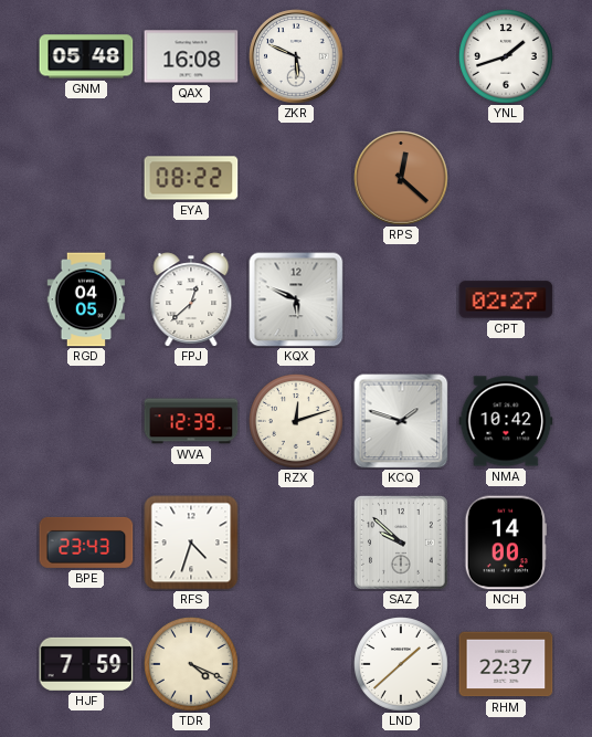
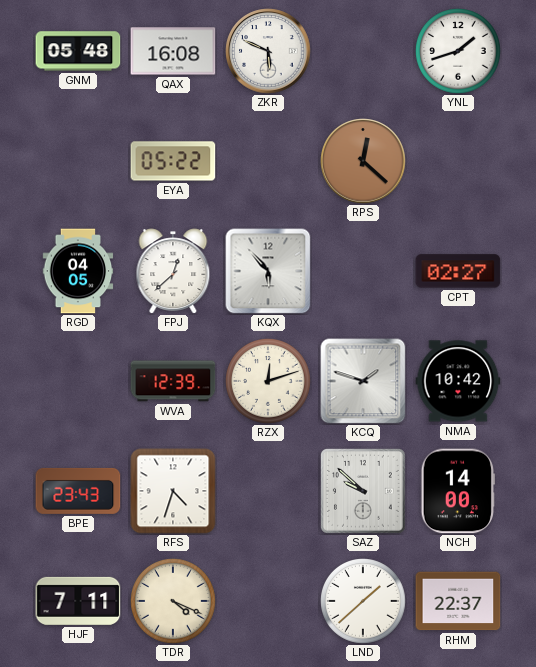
EYA: 08:22 -> 05:22
KQX: 5:49 -> 5:53
HJF: 7:59 -> 7:11
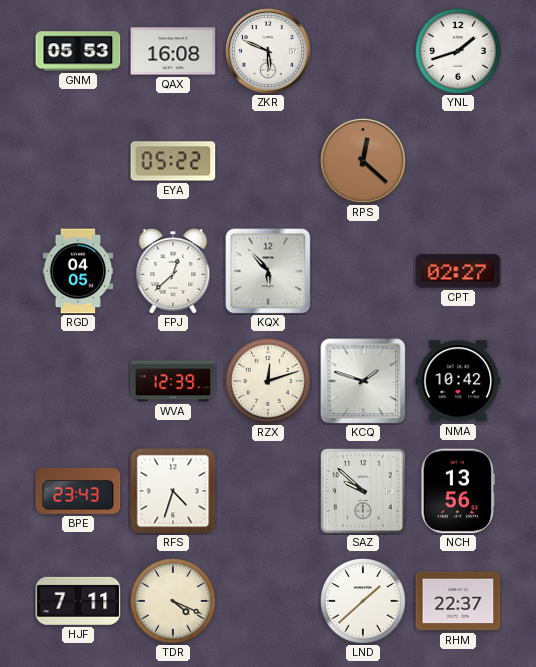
GNM: 05:48 -> 05:53
NCH: 14:00 -> 13:56
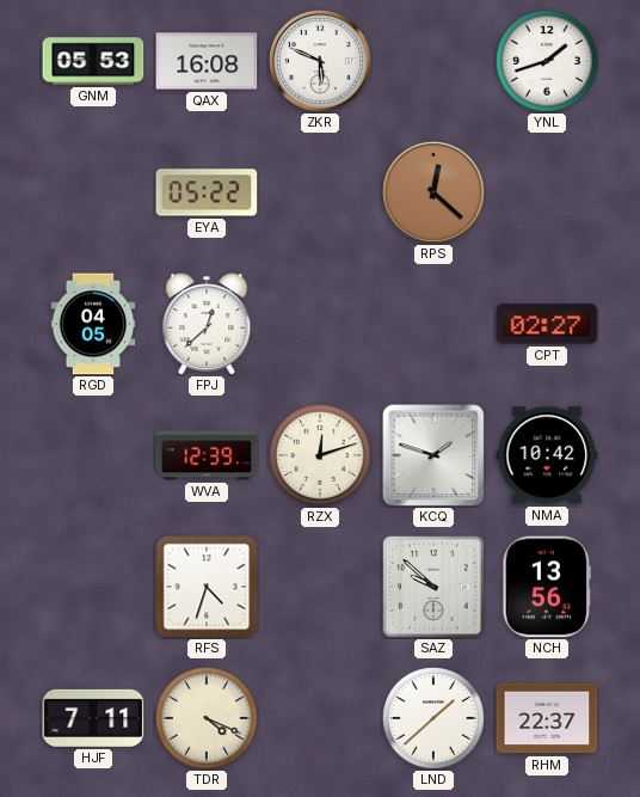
KQX: 5:53 -> none
BPE: 23:43 -> none
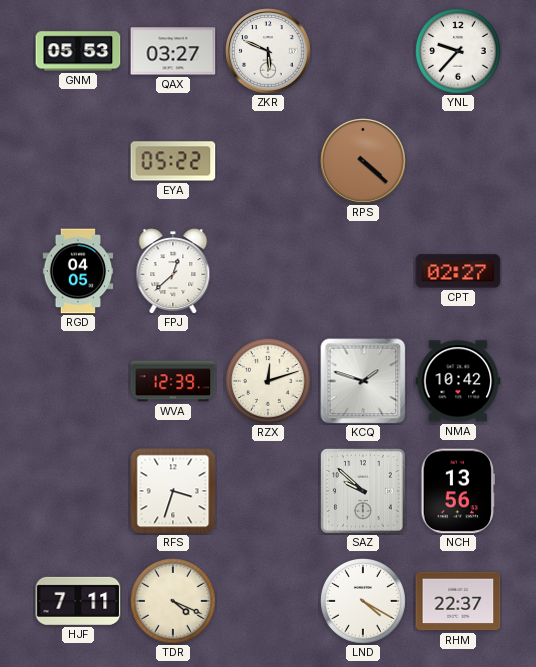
QAX: 16:08 -> 03:27
YNL: 1:42 -> 9:37
RPS: 12:22 -> 4:22
RFS: 4:33 -> 3:33
LND: 1:38 -> 4:20
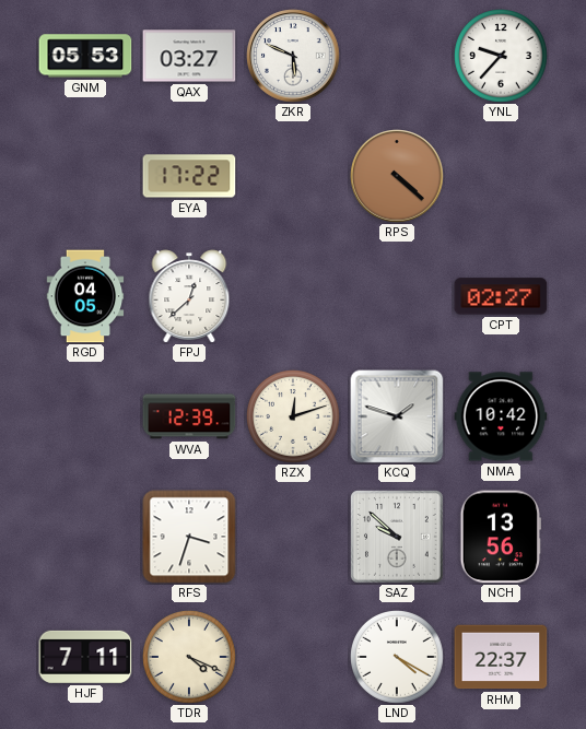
EYA: 05:22 -> 17:22
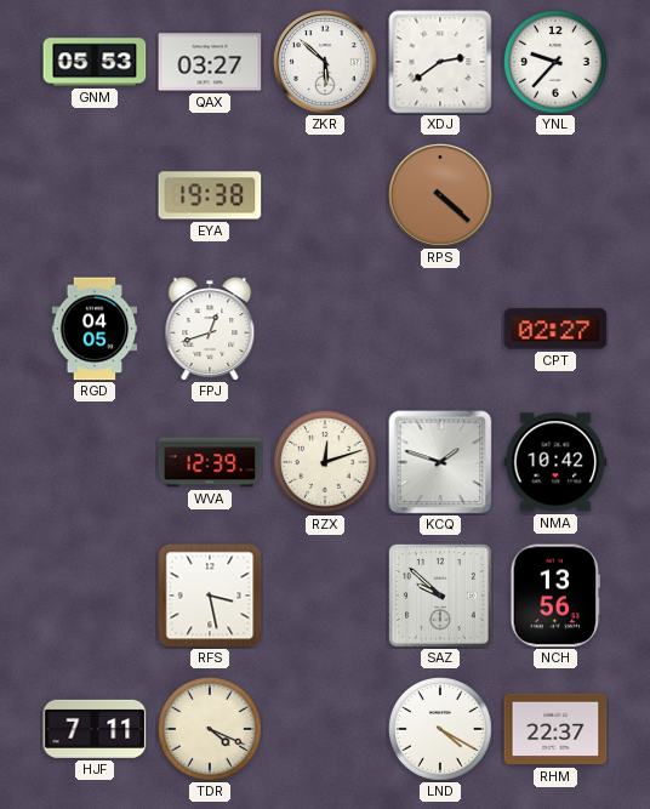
ZKR: 5:49 -> 5:52
XDJ: none -> 2:39
EYA: 17:22 -> 19:38
FPJ: 12:38 -> 12:42
RFS: 3:33 -> 3:28
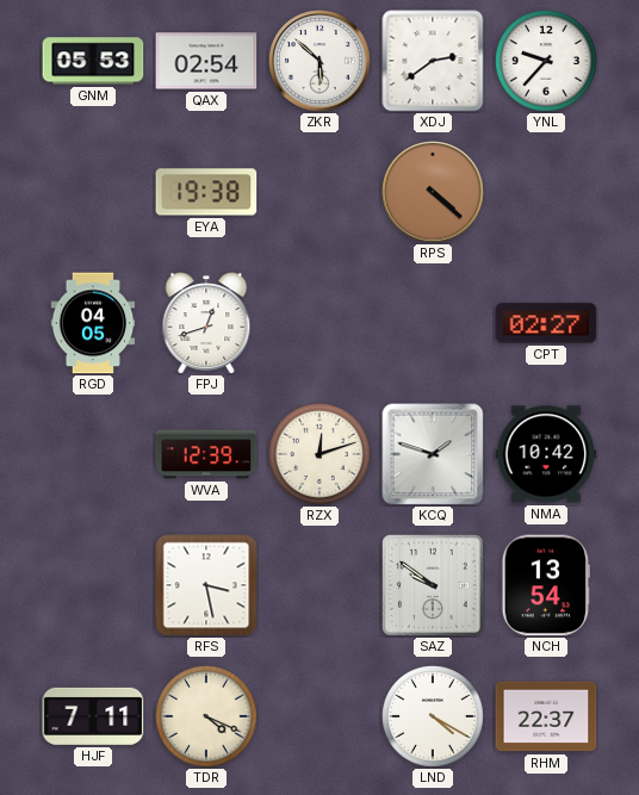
QAX: 03:27 -> 02:54
SAZ: 9:52 -> 9:51
NCH: 13:56 -> 13:54
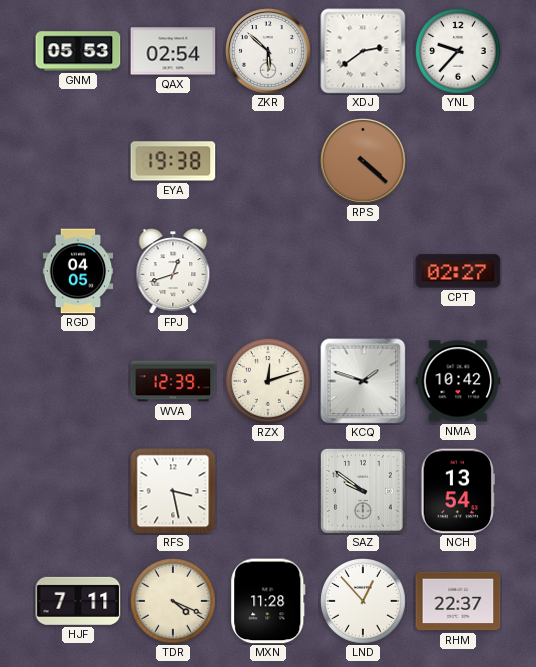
MXN: none -> 11:28
LND: 4:20 -> 12:53
